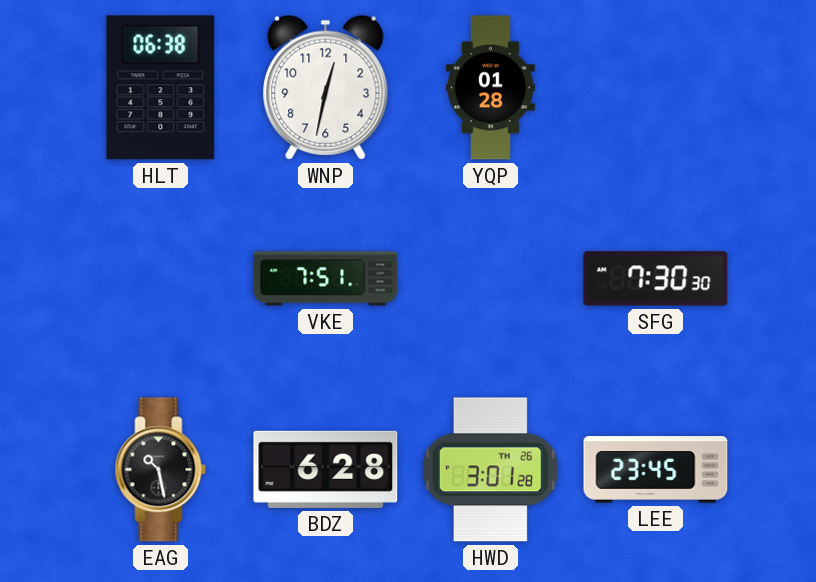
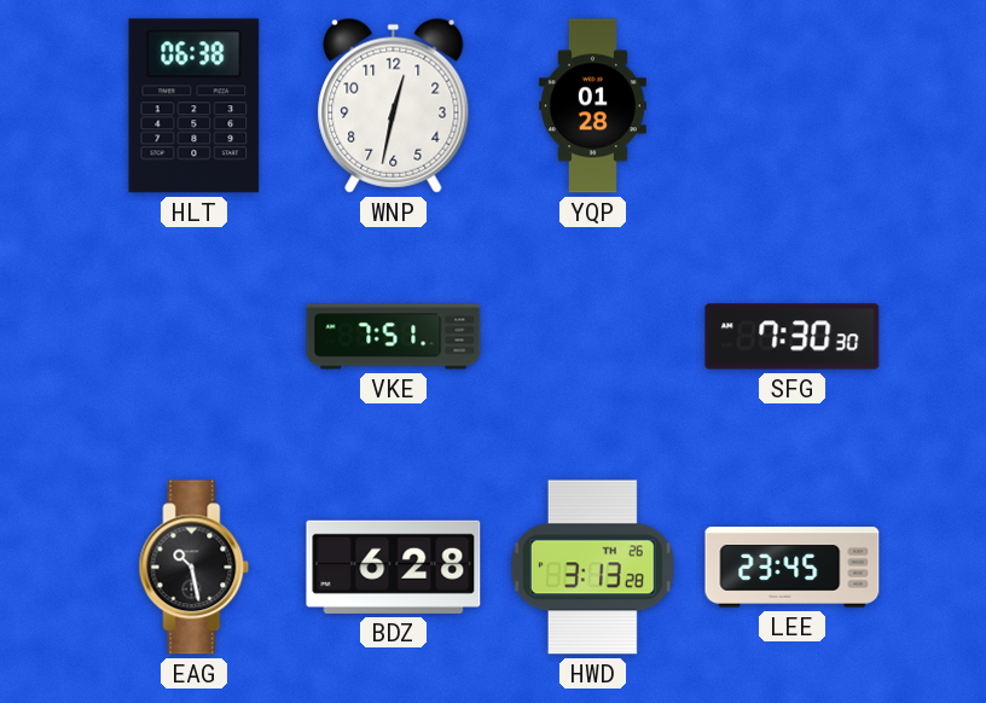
HWD: 3:01 -> 3:13
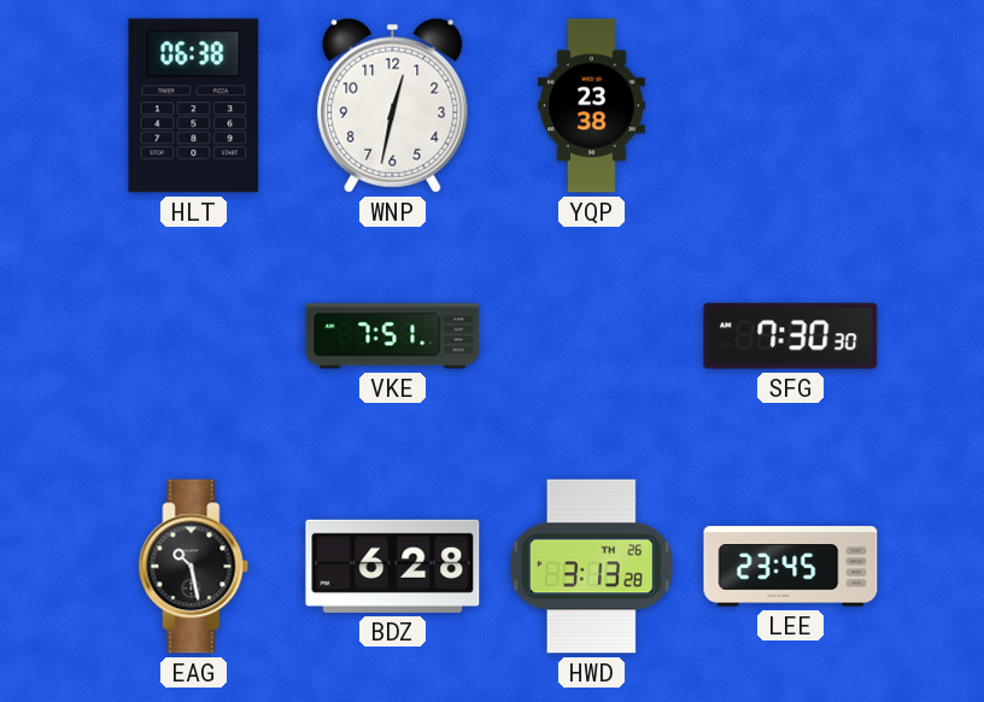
YQP: 01:28 -> 23:38
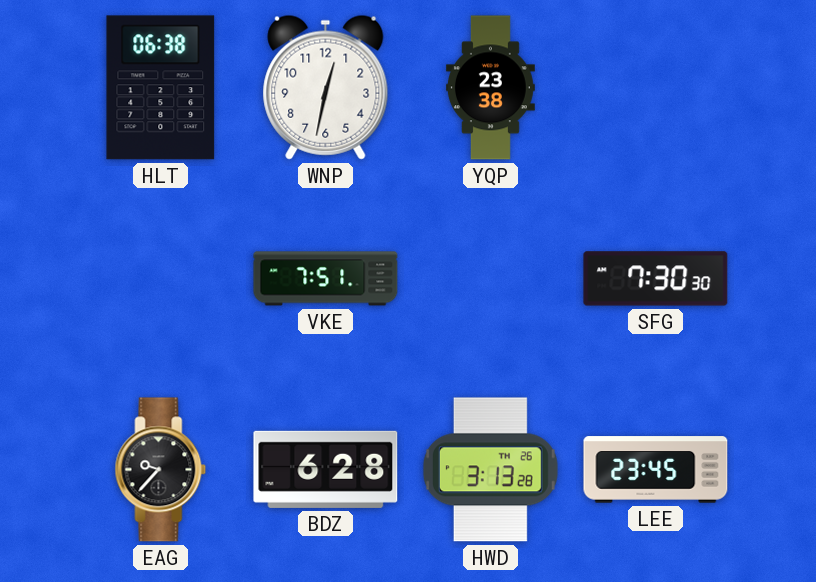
EAG: 10:28 -> 9:37
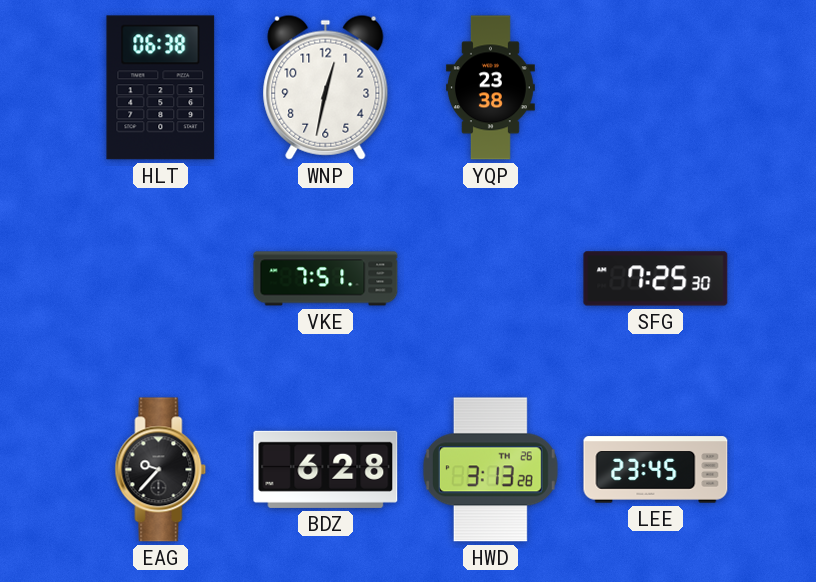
SFG: 7:30 -> 7:25
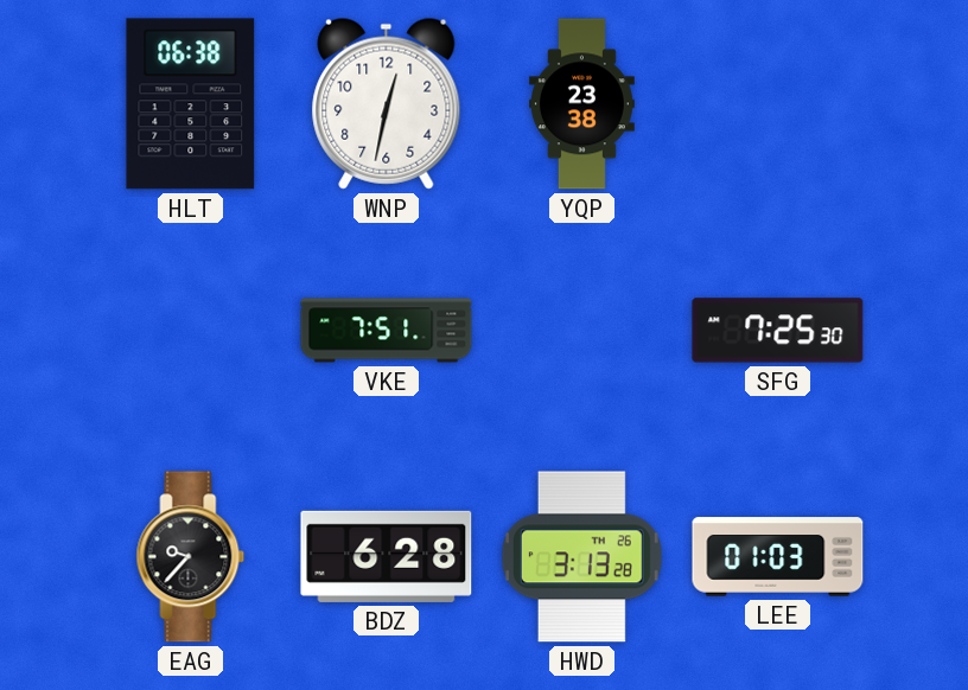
LEE: 23:45 -> 01:03
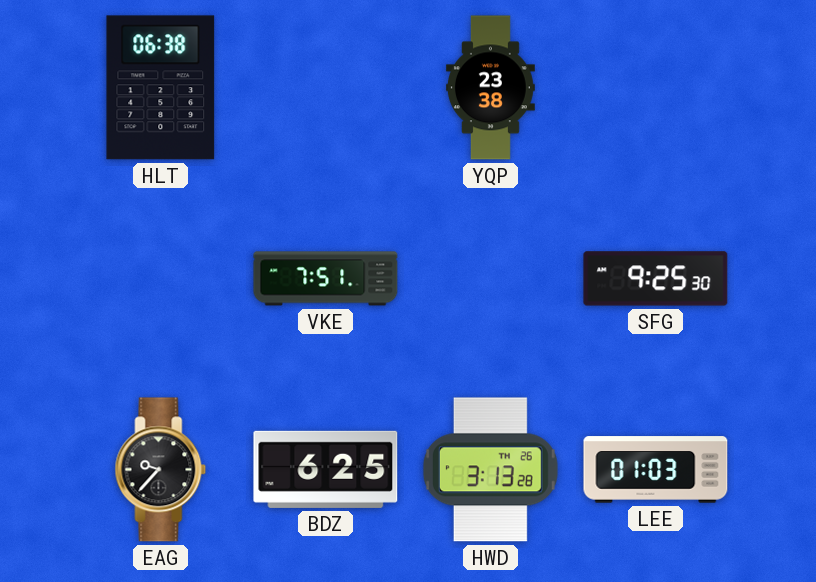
WNP: 12:32 -> none
SFG: 7:25 -> 9:25
BDZ: 6:28 -> 6:25
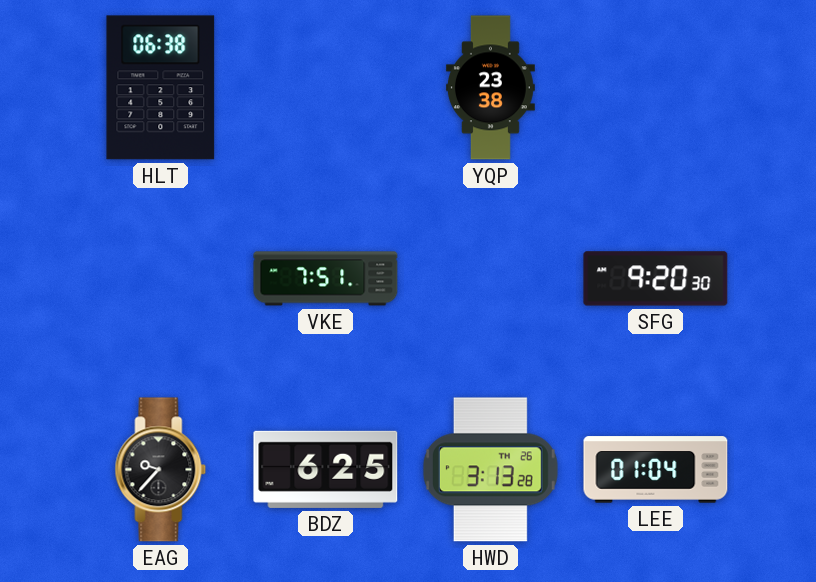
SFG: 9:25 -> 9:20
LEE: 01:03 -> 01:04
